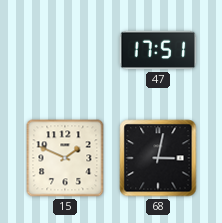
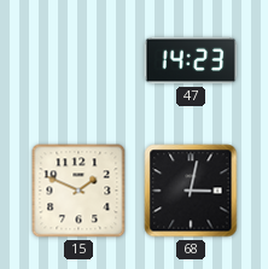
47: 17:51 -> 14:23
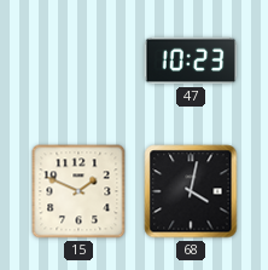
47: 14:23 -> 10:23
68: 3:02 -> 4:02
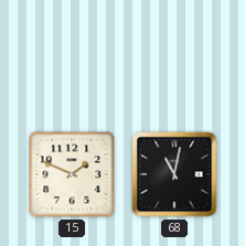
47: 10:23 -> none
68: 4:02 -> 11:02
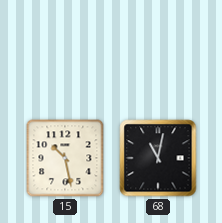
15: 1:49 -> 10:28
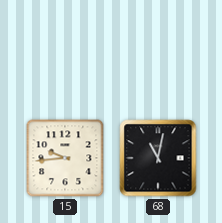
15: 10:28 -> 9:44
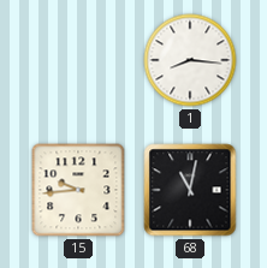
1: none -> 8:16
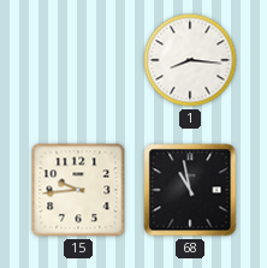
68: 11:02 -> 10:58
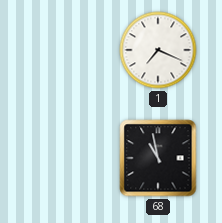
1: 8:16 -> 7:19
15: 9:44 -> none
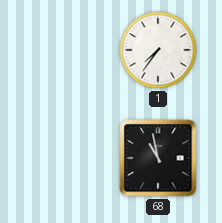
1: 7:19 -> 7:36
